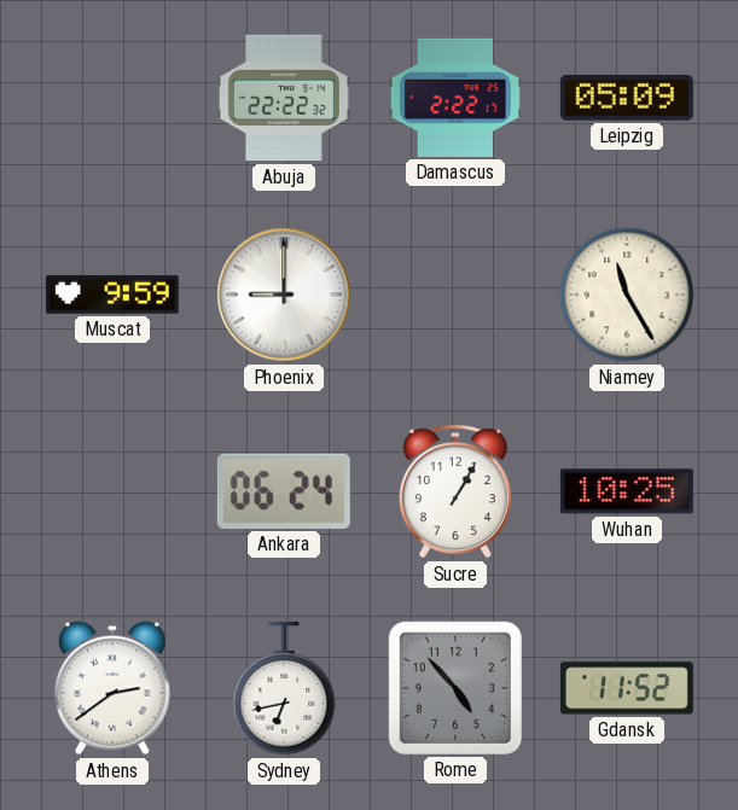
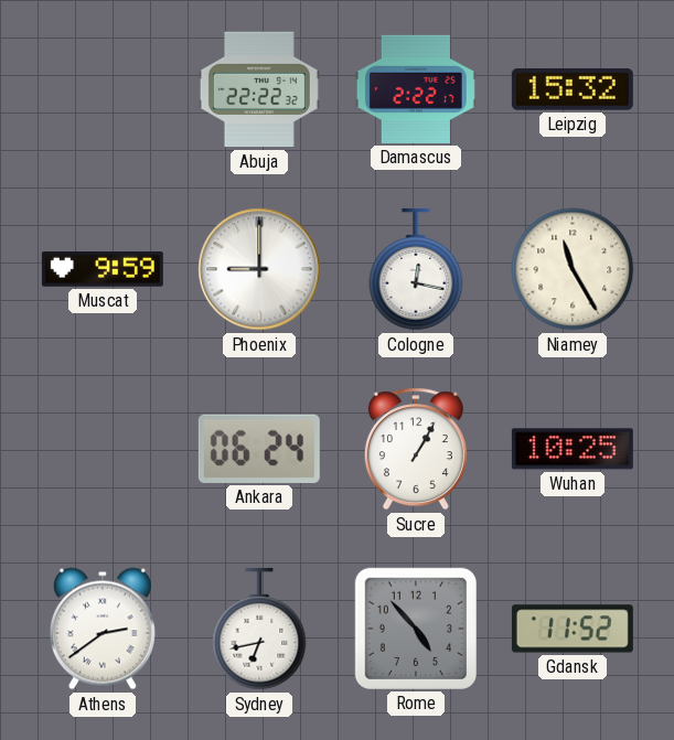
Leipzig: 05:09 -> 15:32
Cologne: none -> 12:17
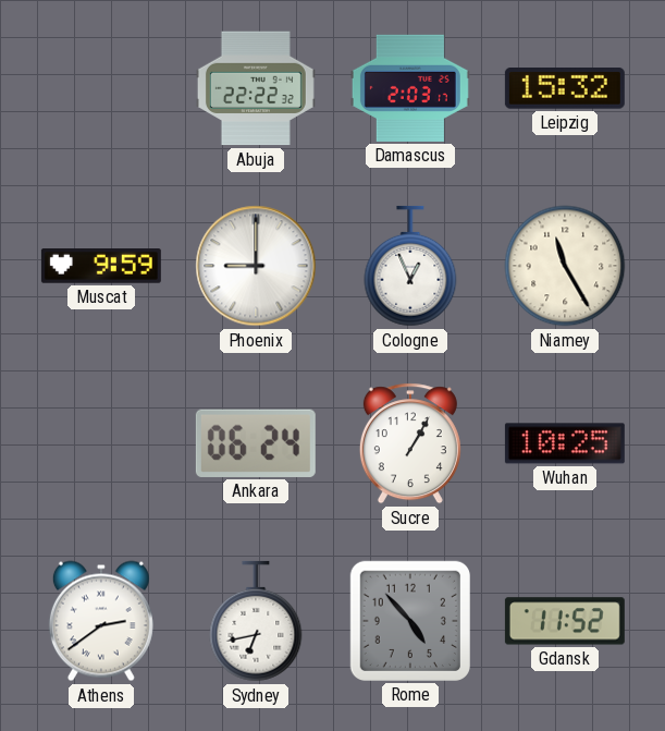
Damascus: 2:22 -> 2:03
Cologne: 12:17 -> 12:56
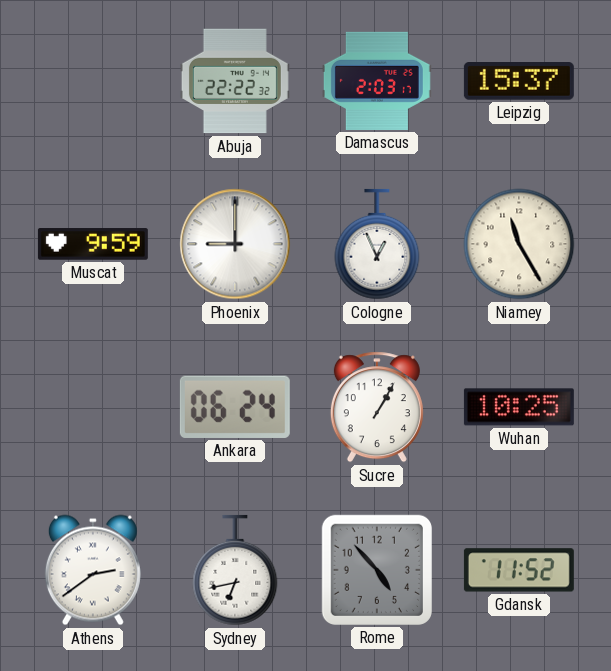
Leipzig: 15:32 -> 15:37
